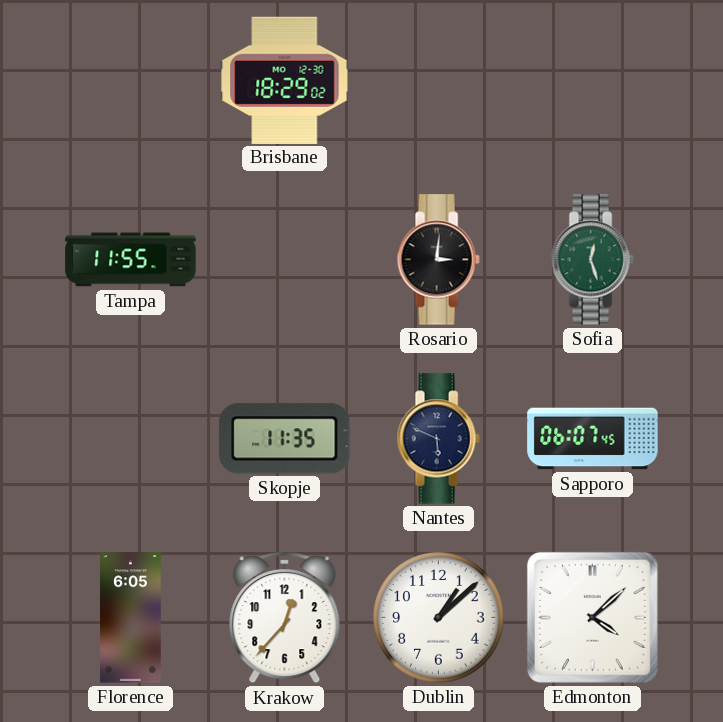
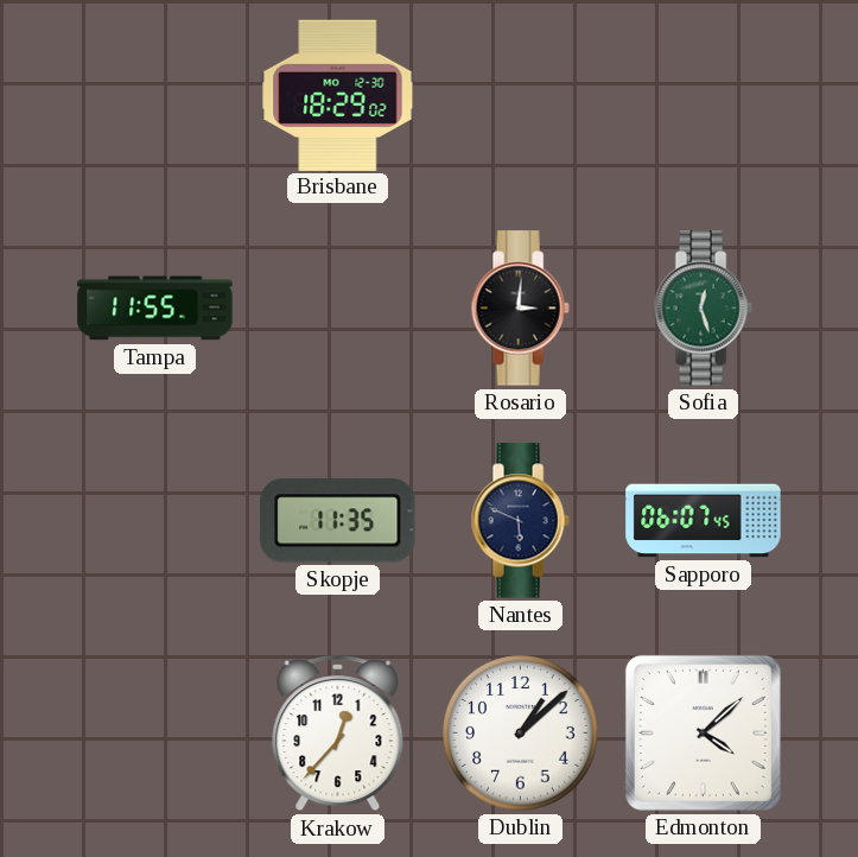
Florence: 6:05 -> none
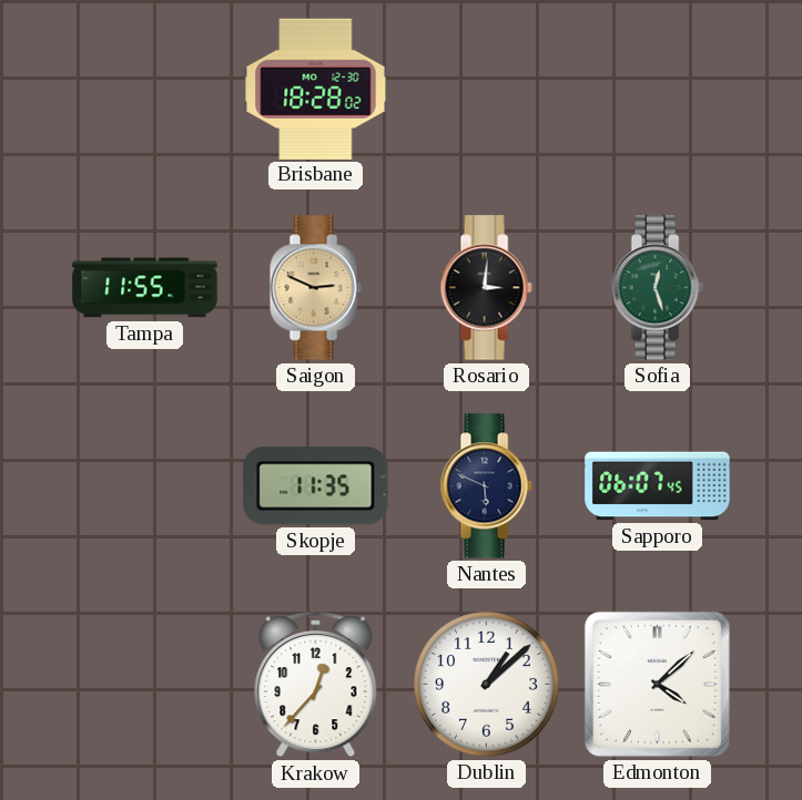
Brisbane: 18:29 -> 18:28
Saigon: none -> 2:49
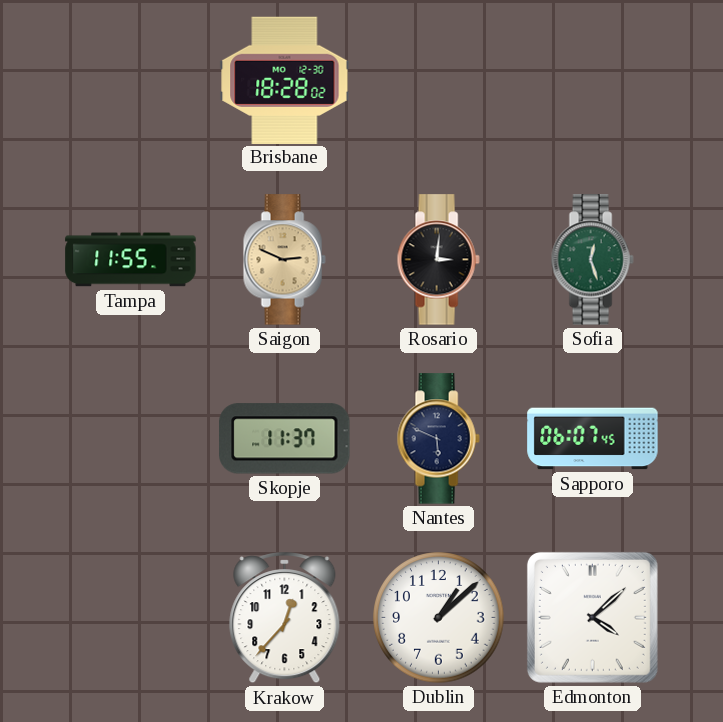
Skopje: 11:35 -> 11:37
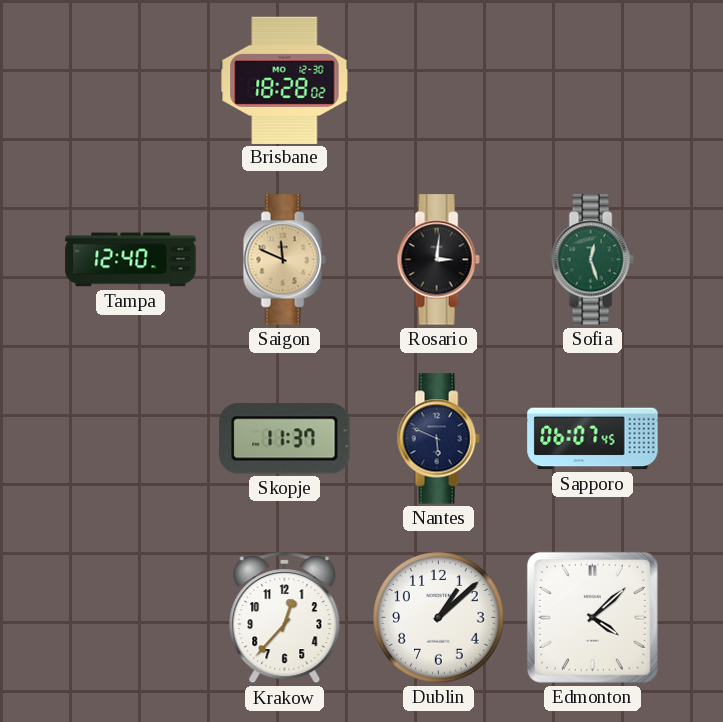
Tampa: 11:55 -> 12:40
Saigon: 2:49 -> 11:49
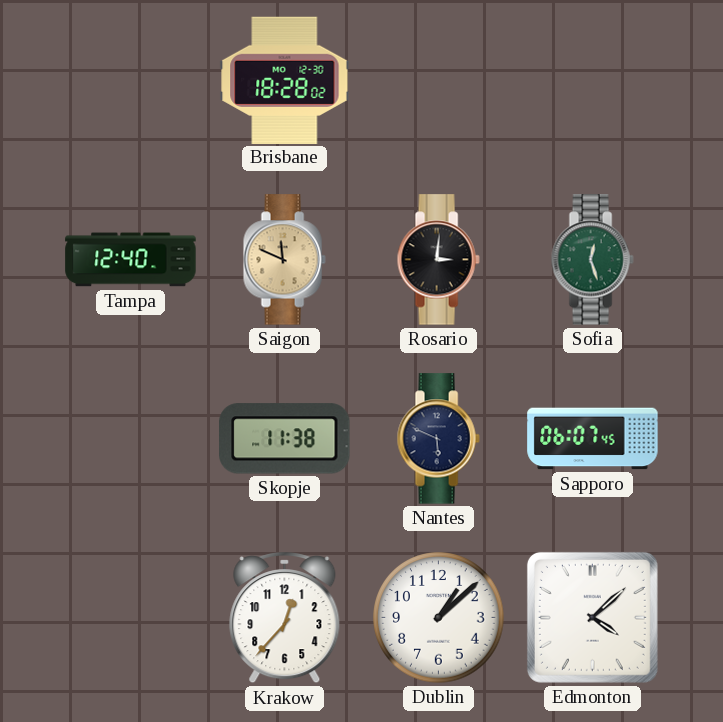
Skopje: 11:37 -> 11:38
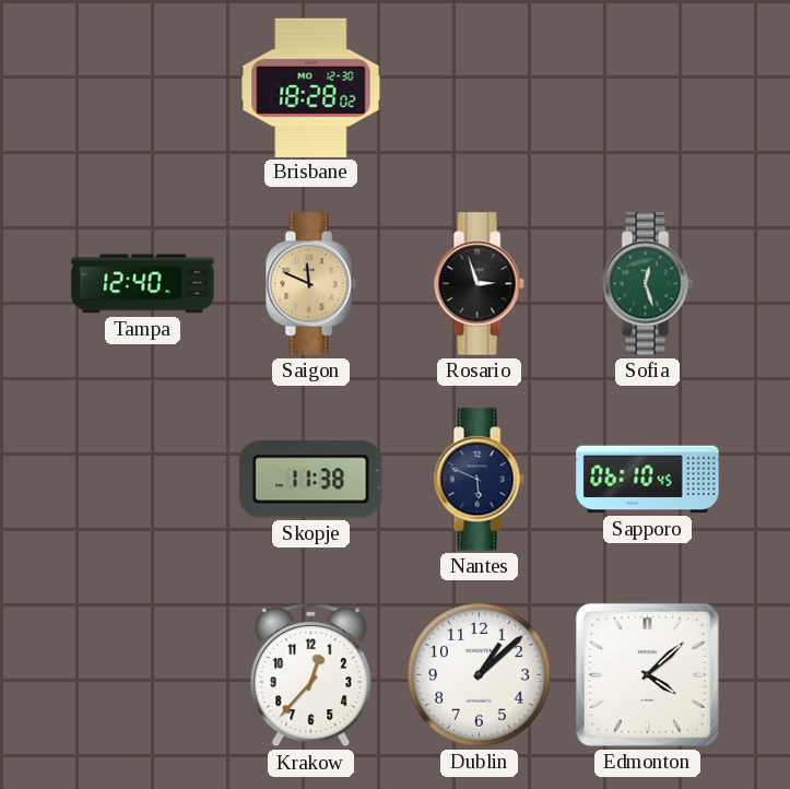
Rosario: 3:01 -> 2:57
Sapporo: 06:07 -> 06:10
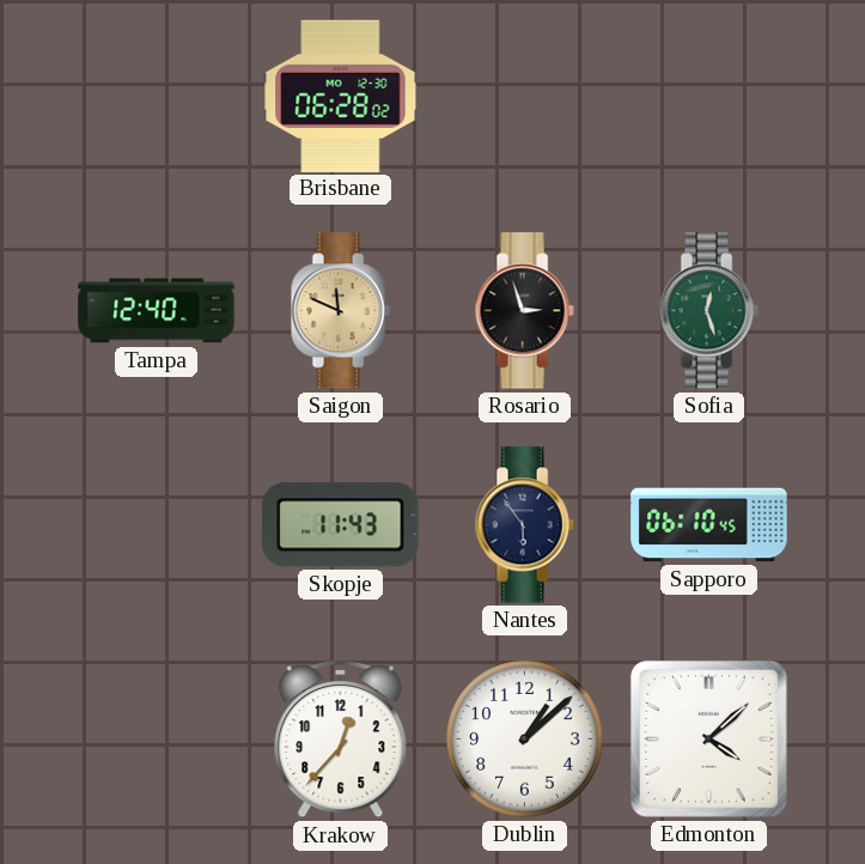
Brisbane: 18:28 -> 06:28
Skopje: 11:38 -> 11:43
Nantes: 5:49 -> 5:54
